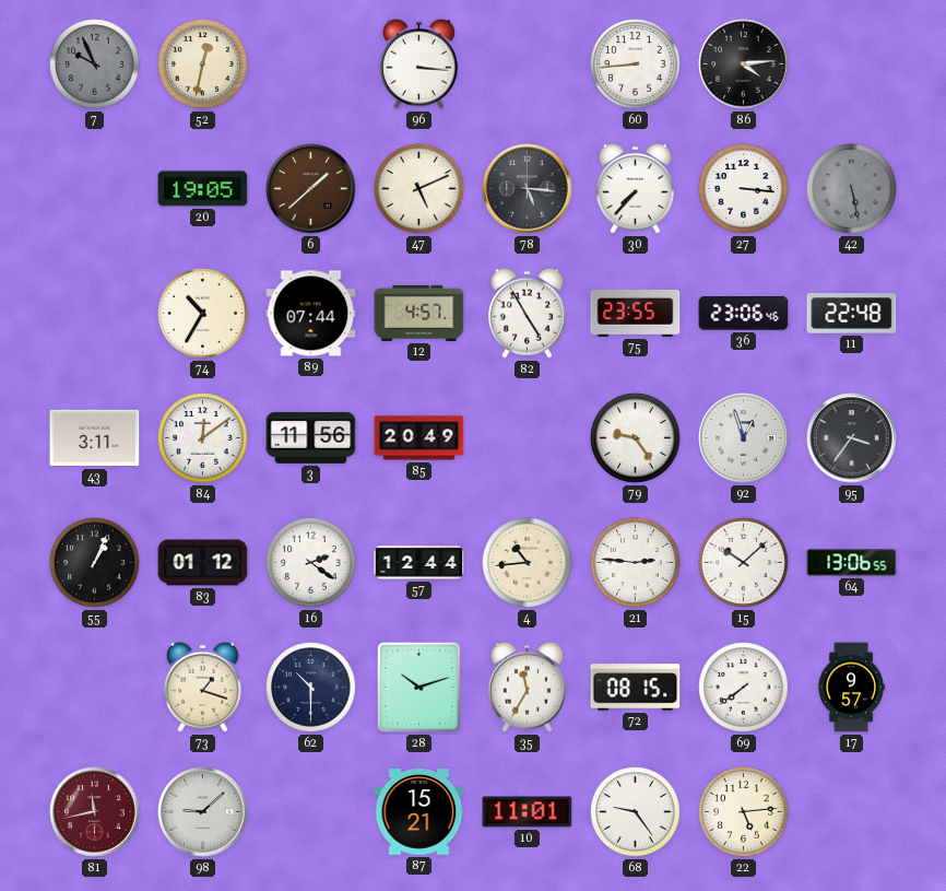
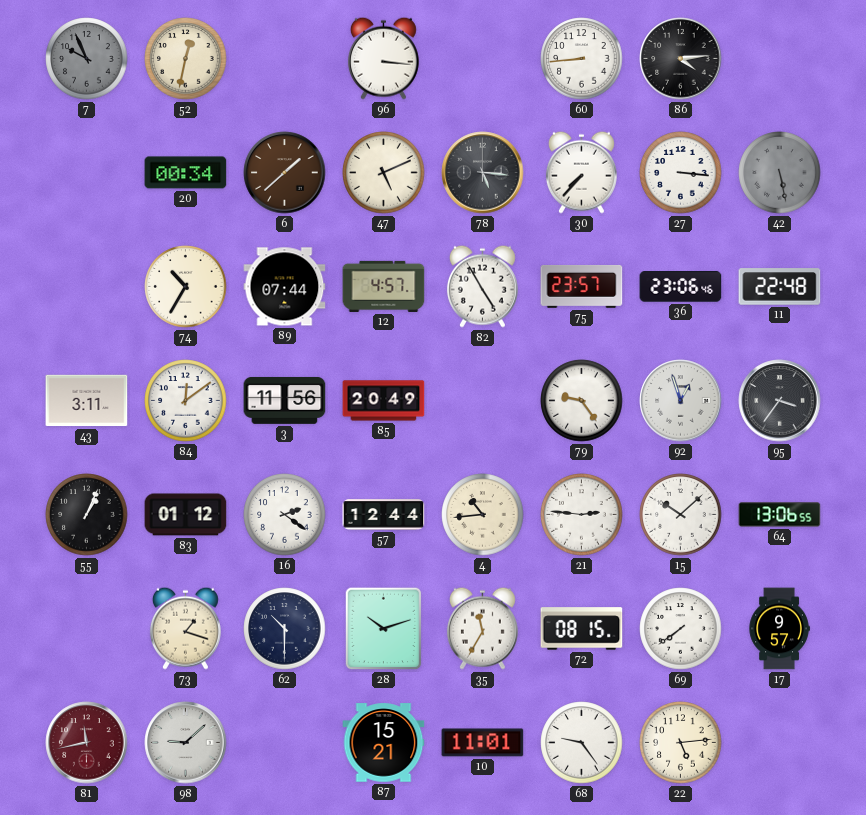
20: 19:05 -> 00:34
75: 23:55 -> 23:57
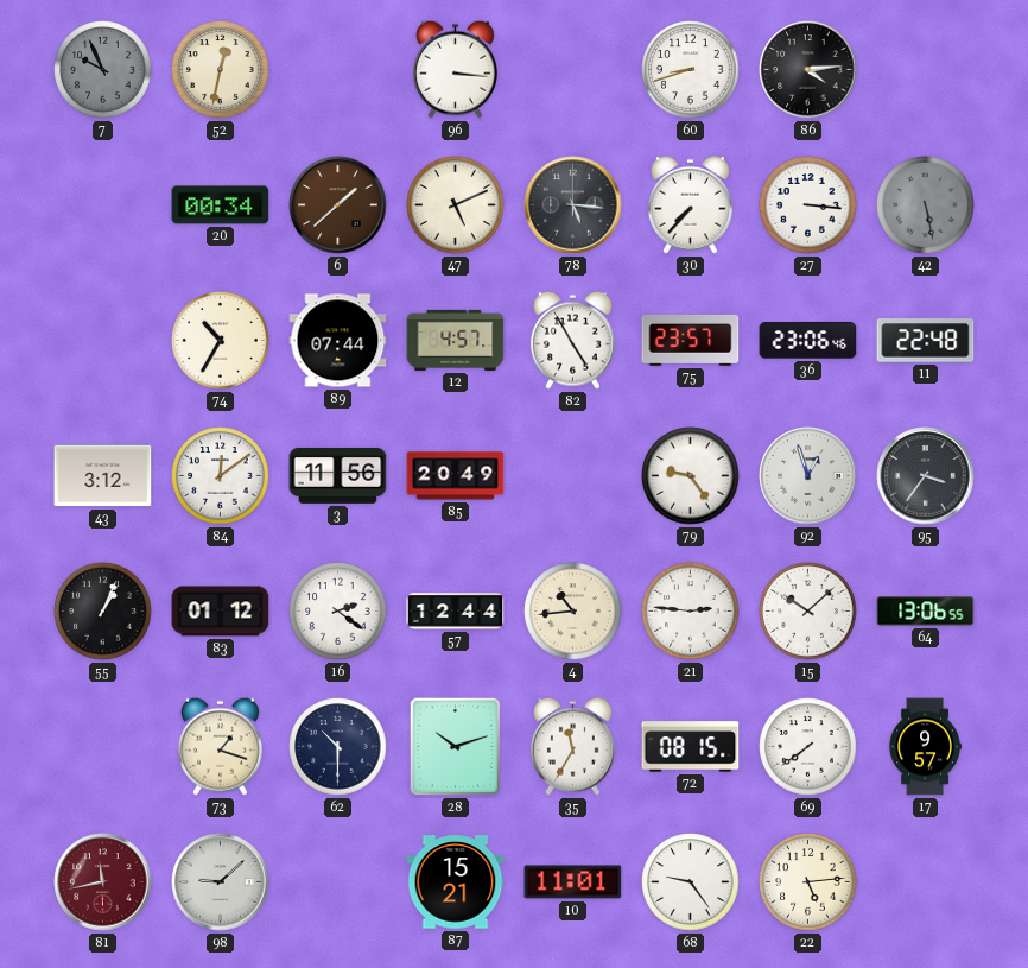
60: 8:44 -> 8:42
43: 3:11 -> 3:12
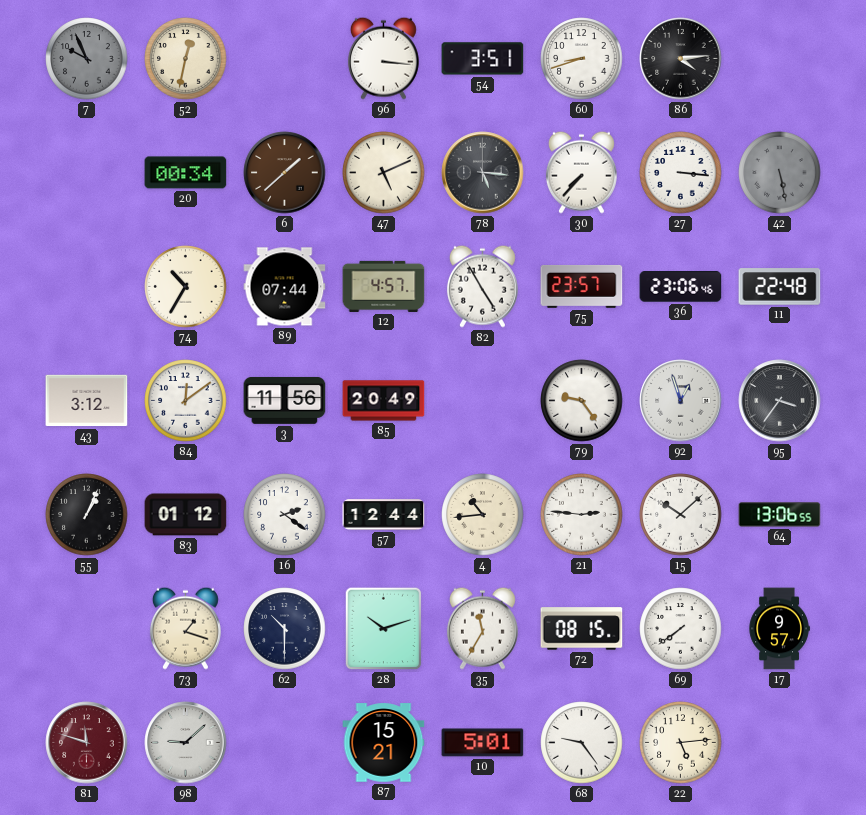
54: none -> 3:51
81: 11:43 -> 11:48
10: 11:01 -> 5:01
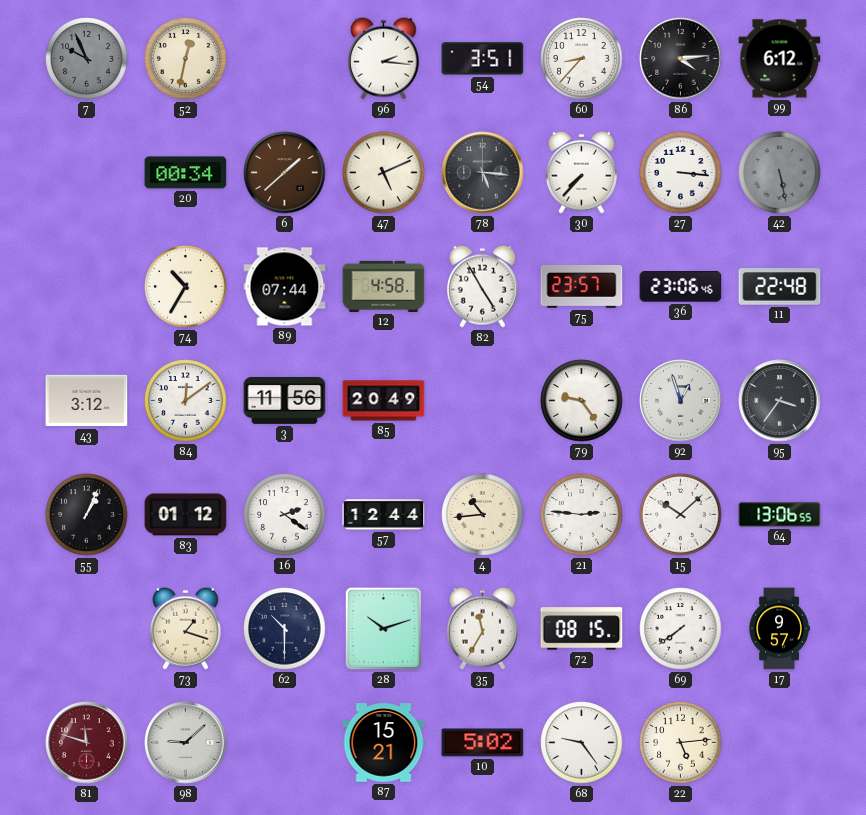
96: 3:16 -> 2:16
60: 8:42 -> 8:37
99: none -> 6:12
12: 4:57 -> 4:58
10: 5:01 -> 5:02
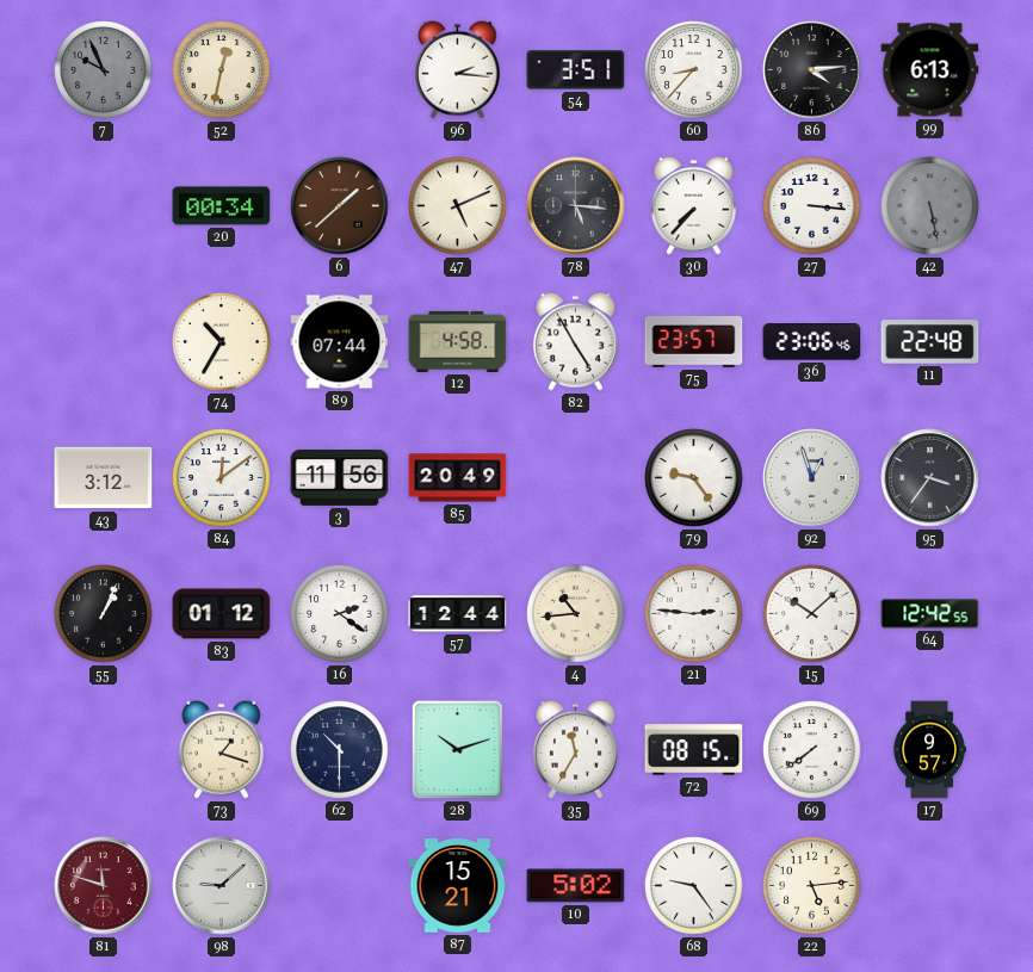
99: 6:12 -> 6:13
64: 13:06 -> 12:42
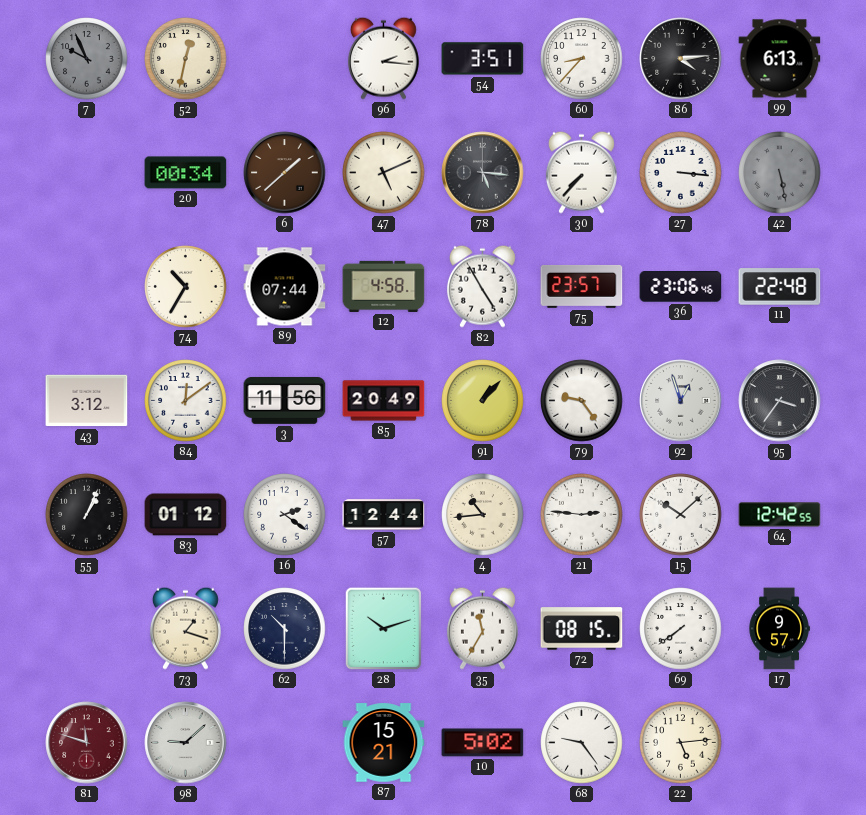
91: none -> 1:07
